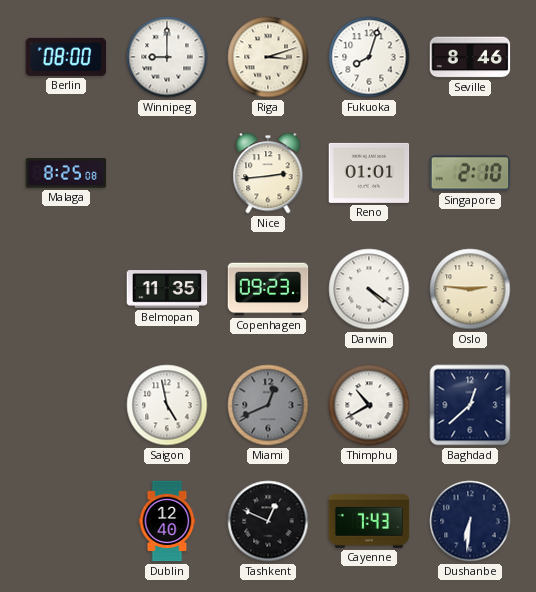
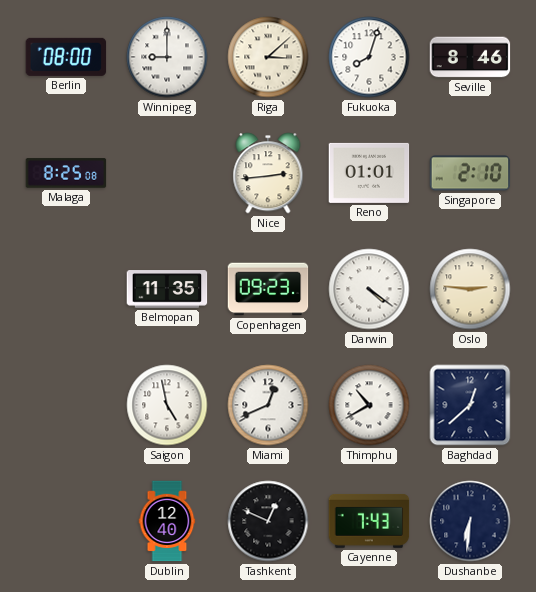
Riga: 3:12 -> 3:08
Miami dial: grey -> white
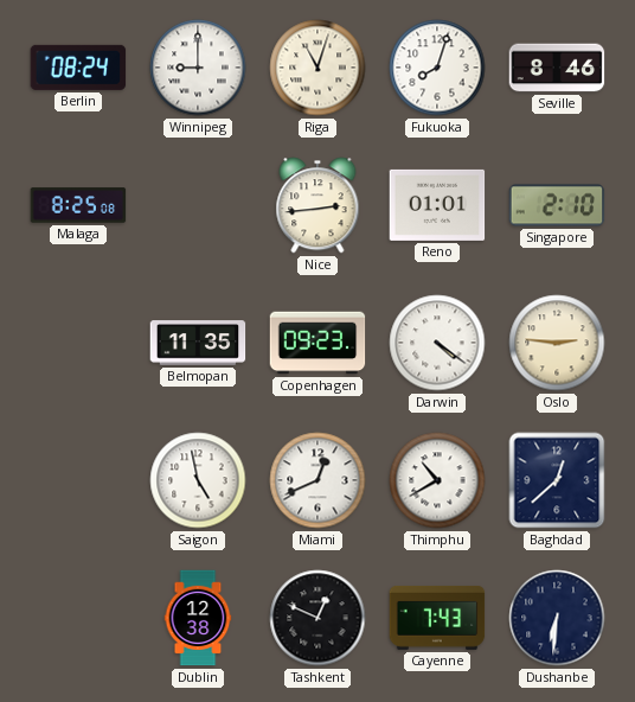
Berlin: 08:00 -> 08:24
Riga: 3:08 -> 11:03
Dublin: 12:40 -> 12:38
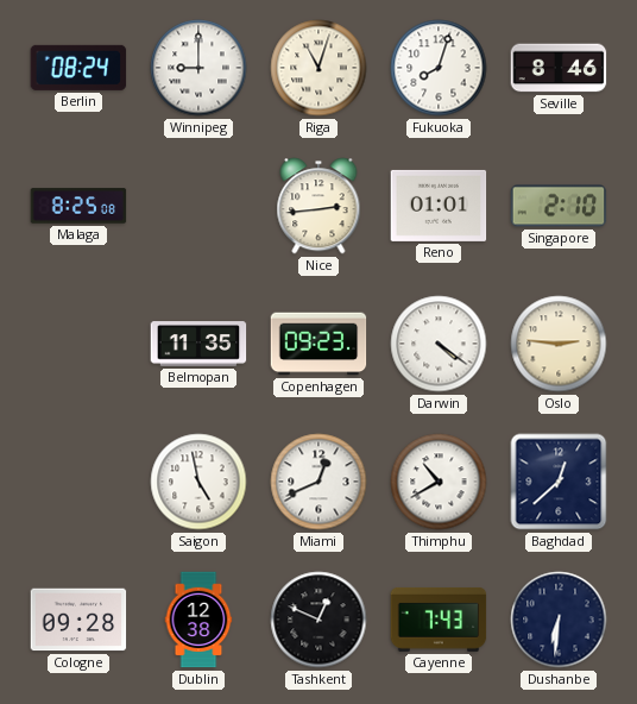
Cologne: none -> 09:28
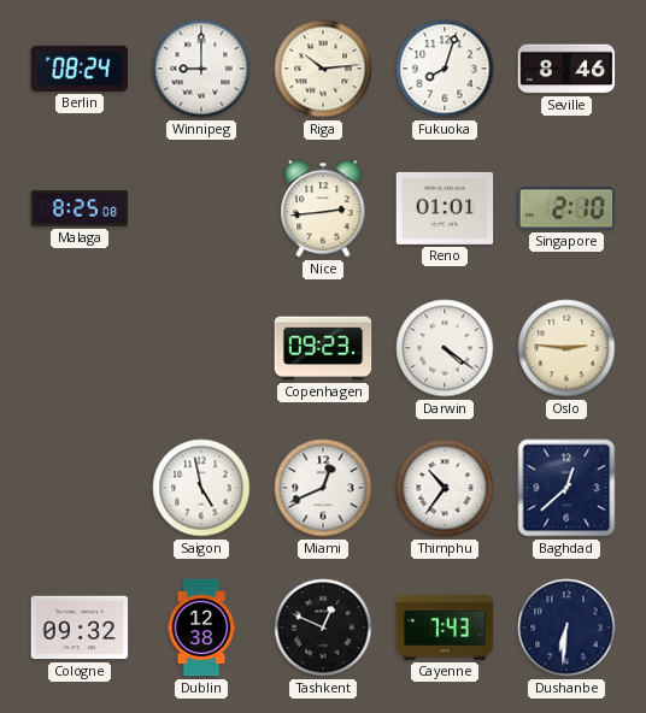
Riga: 11:03 -> 10:14
Belmopan: 11:35 -> none
Thimphu: 10:40 -> 10:36
Cologne: 09:28 -> 09:32
